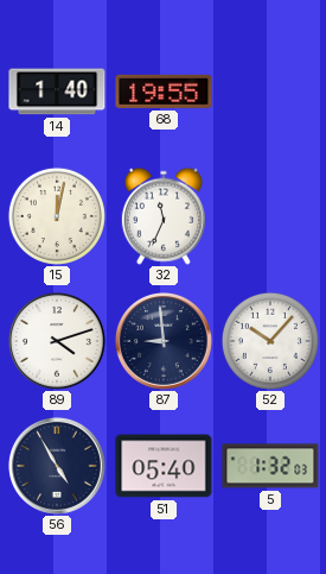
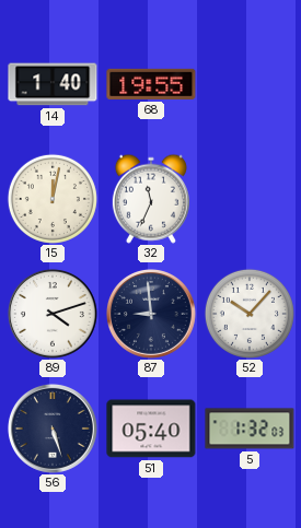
56: 4:55 -> 5:27
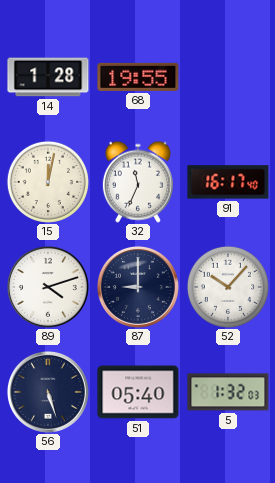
14: 1:40 -> 1:28
91: none -> 16:17
87: 8:59 -> 9:00
